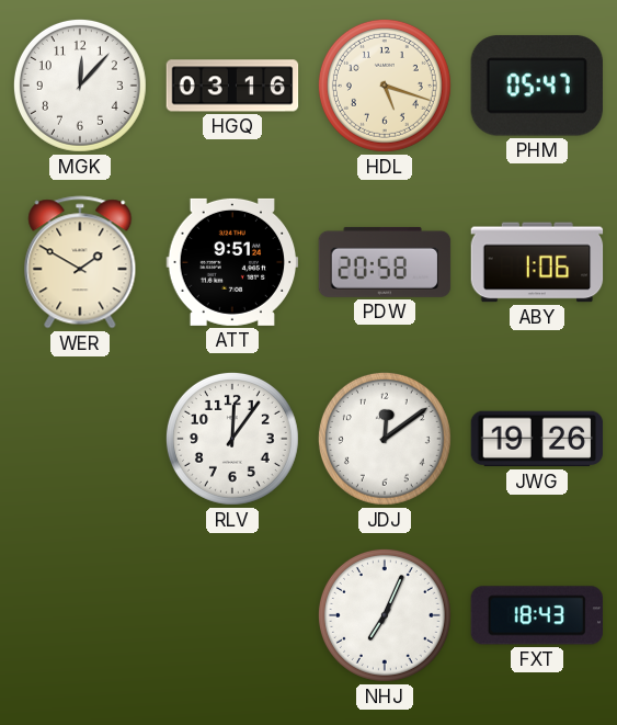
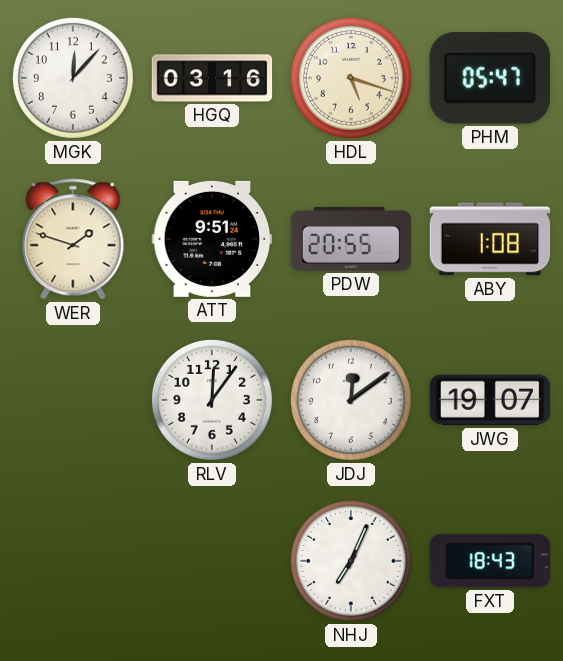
WER: 1:50 -> 1:48
PDW: 20:58 -> 20:55
ABY: 1:06 -> 1:08
JWG: 19:26 -> 19:07
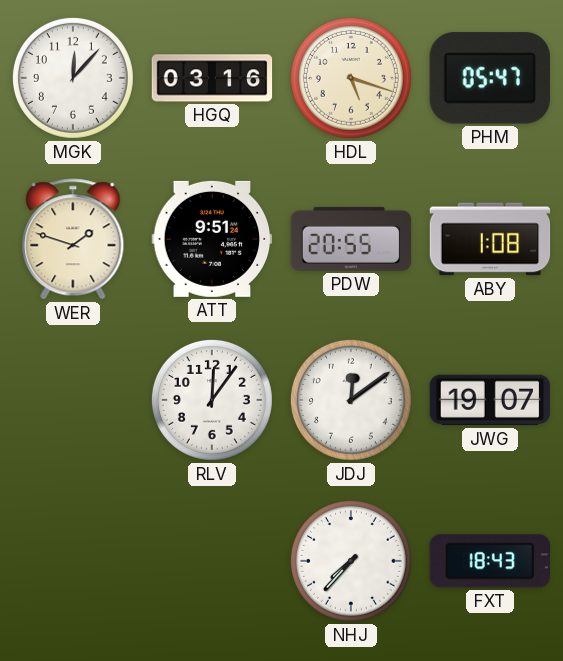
NHJ: 7:04 -> 7:37
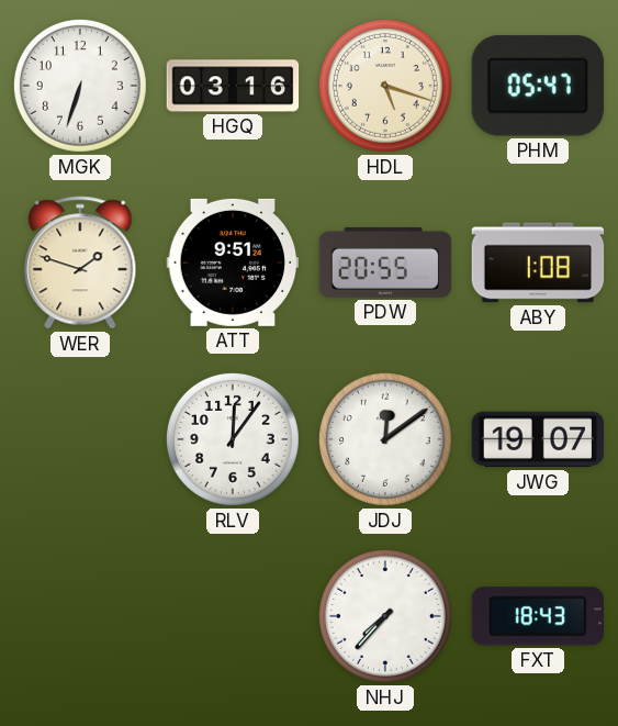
MGK: 12:07 -> 6:33
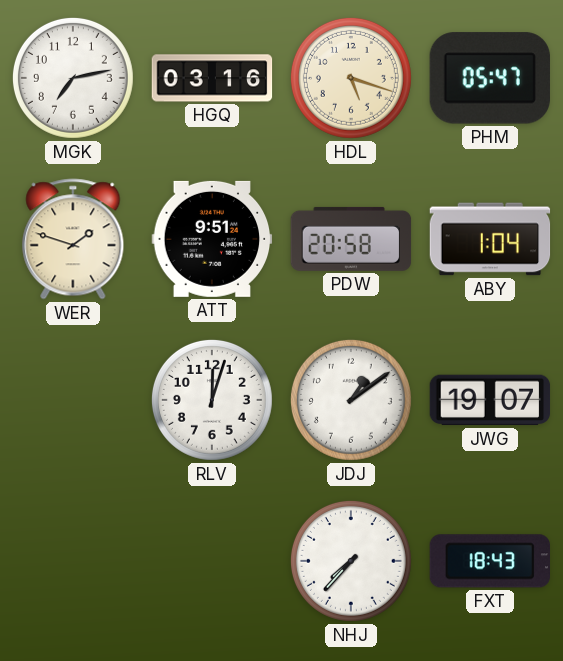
MGK: 6:33 -> 7:13
PDW: 20:55 -> 20:58
ABY: 1:08 -> 1:04
RLV: 12:06 -> 12:03
JDJ: 12:09 -> 1:09
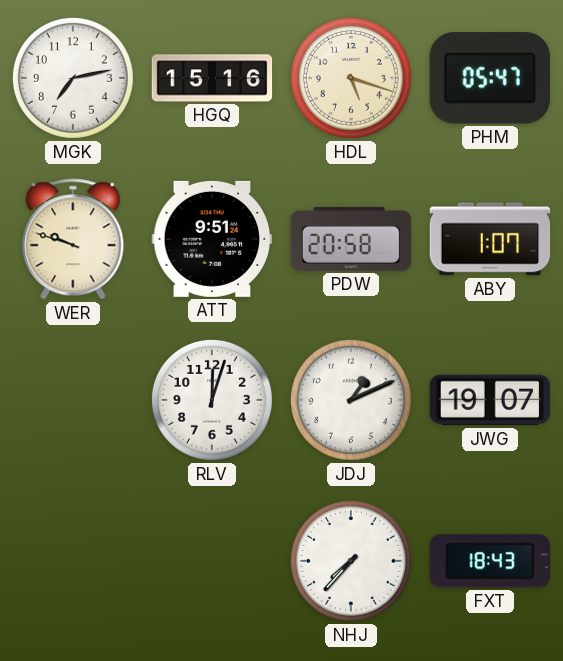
HGQ: 03:16 -> 15:16
WER: 1:48 -> 9:48
ABY: 1:04 -> 1:07
JDJ: 1:09 -> 1:11
